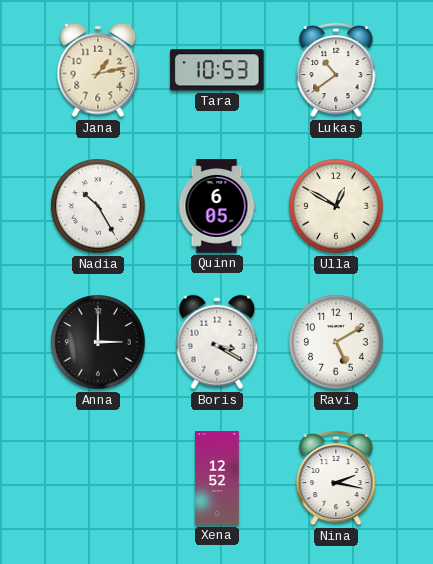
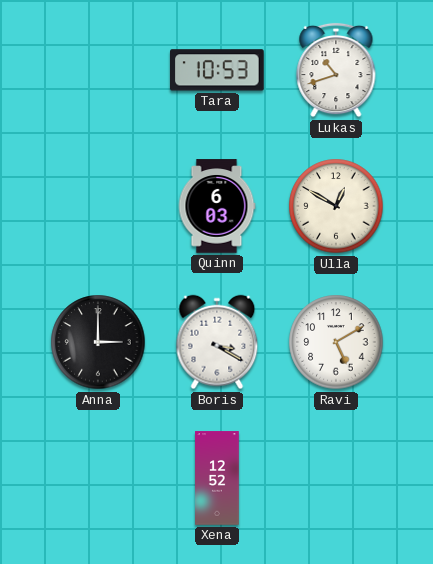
Jana: 1:13 -> none
Lukas: 10:39 -> 10:42
Nadia: 10:25 -> none
Quinn: 6:05 -> 6:03
Nina: 2:17 -> none
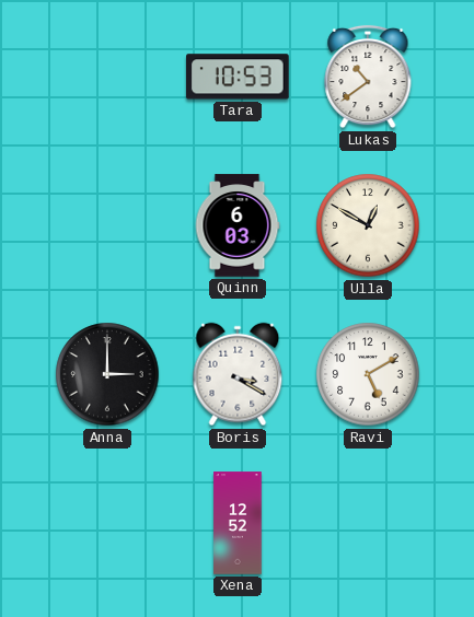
Lukas: 10:42 -> 10:39
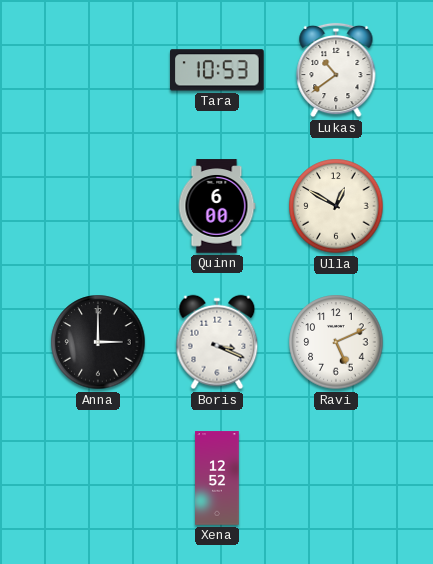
Quinn: 6:03 -> 6:00
Boris: 3:20 -> 3:19
Ravi: 5:10 -> 5:11
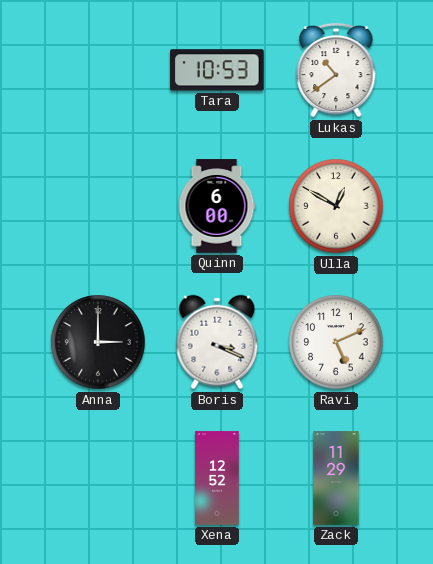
Zack: none -> 11:29
